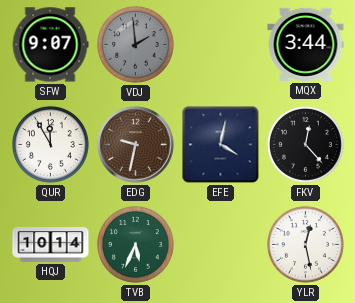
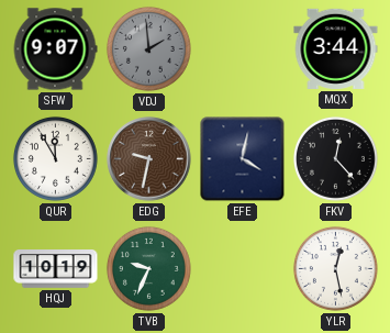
HQJ: 10:14 -> 10:19
TVB: 5:34 -> 9:34
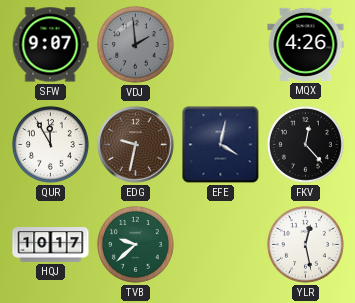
MQX: 3:44 -> 4:26
HQJ: 10:19 -> 10:17
TVB: 9:34 -> 9:38
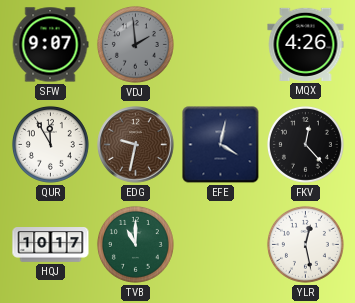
TVB: 9:38 -> 11:00
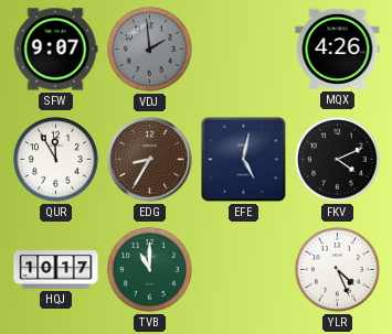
EDG: 9:32 -> 8:35
EFE: 4:02 -> 5:02
FKV: 12:23 -> 4:11
YLR: 12:28 -> 4:26
